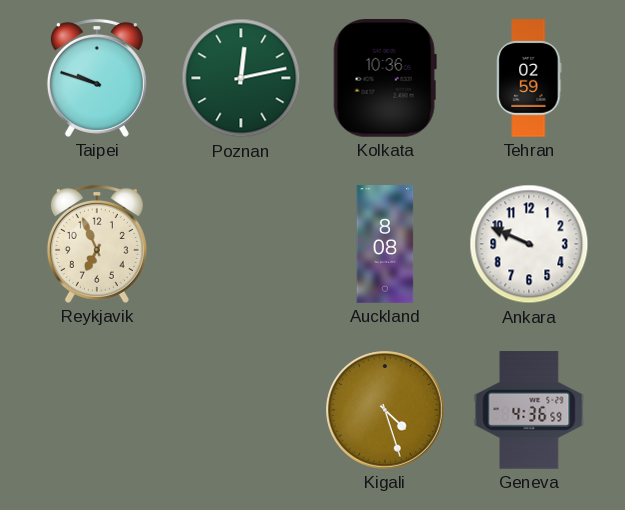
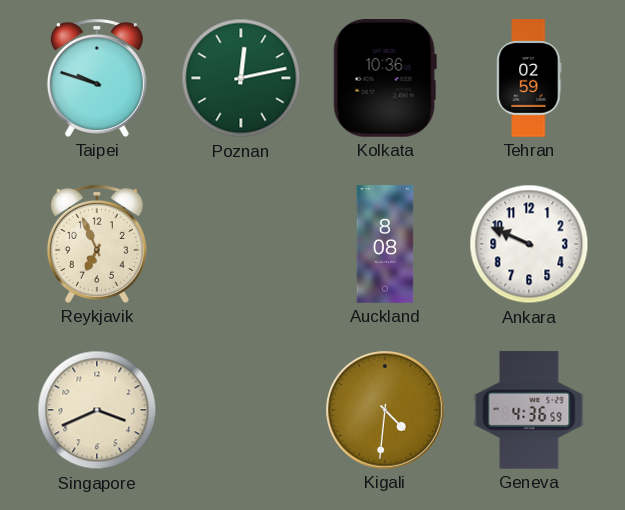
Singapore: none -> 3:41
Kigali: 4:27 -> 4:31
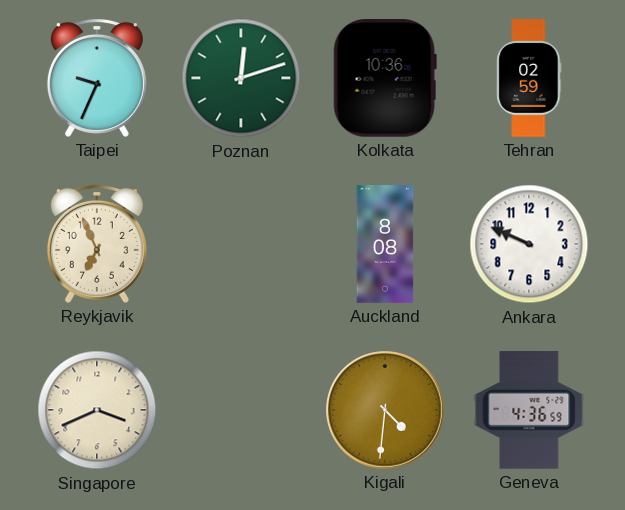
Taipei: 9:48 -> 9:34
Poznan: 12:13 -> 12:12
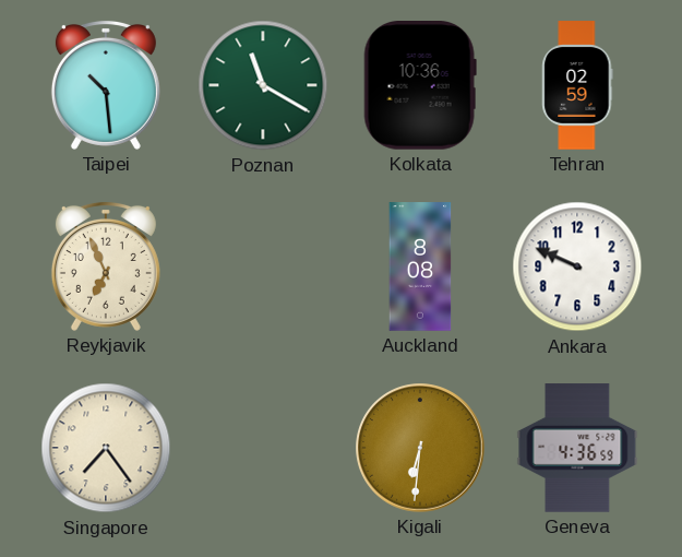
Taipei: 9:34 -> 10:29
Poznan: 12:12 -> 11:20
Singapore: 3:41 -> 7:24
Kigali: 4:31 -> 6:31
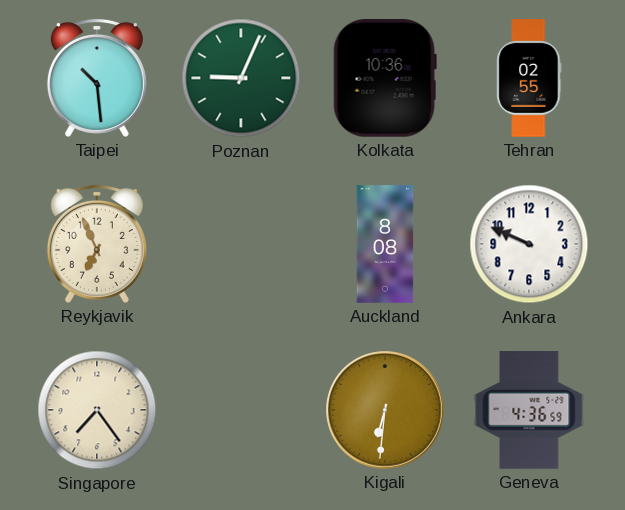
Poznan: 11:20 -> 9:04
Tehran: 02:59 -> 02:55
